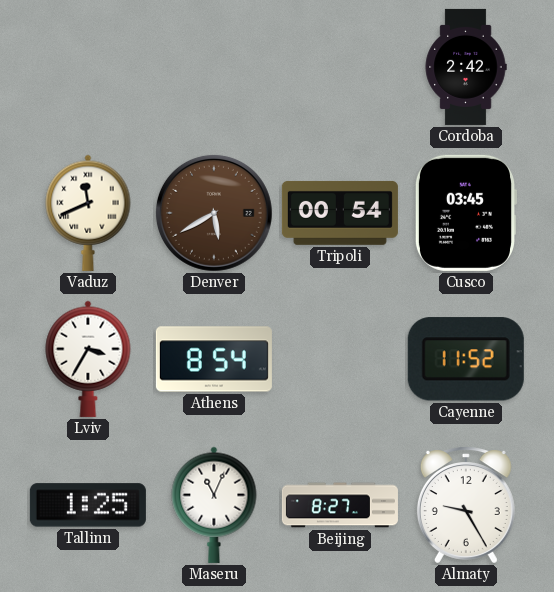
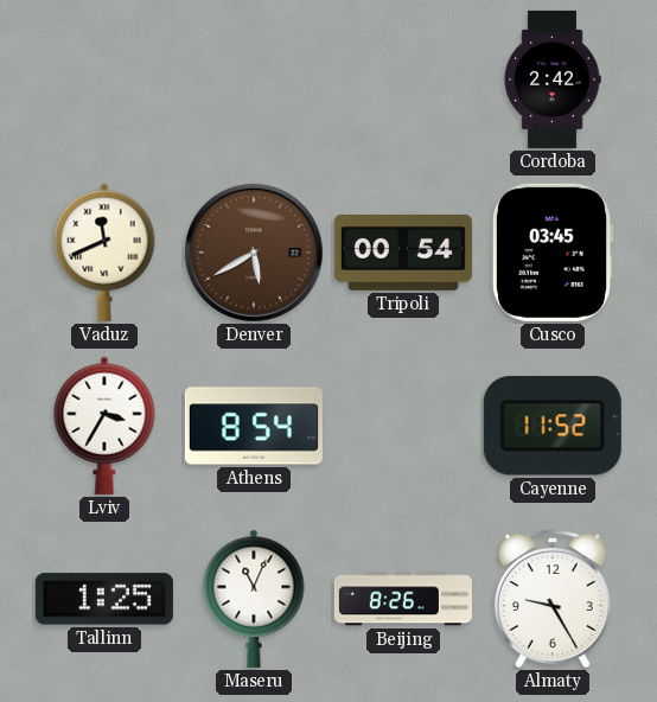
Beijing: 8:27 -> 8:26
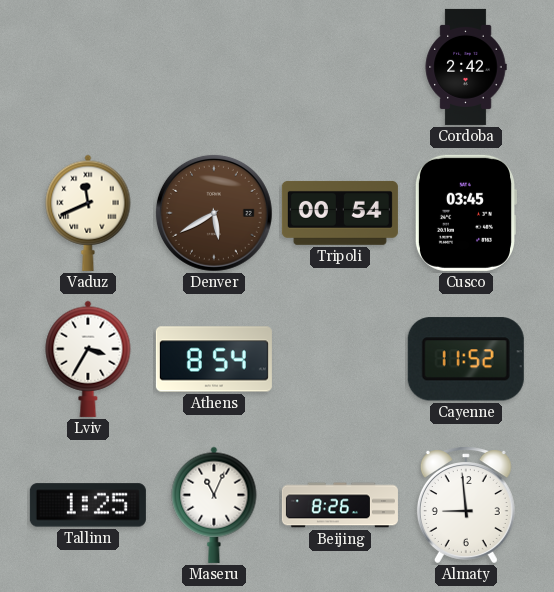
Almaty: 9:25 -> 8:59
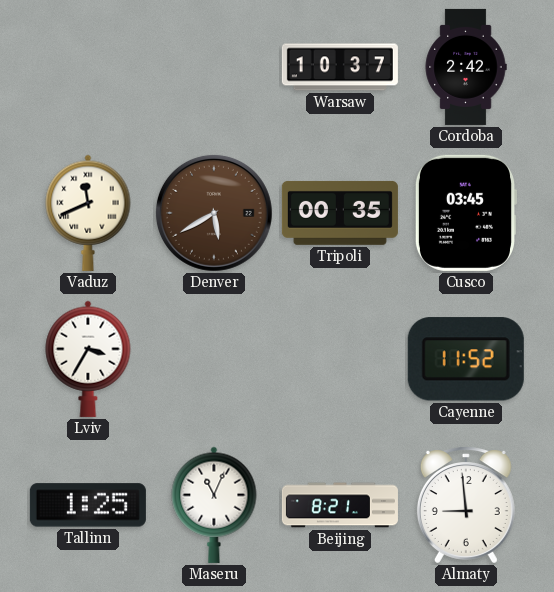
Warsaw: none -> 10:37
Tripoli: 00:54 -> 00:35
Athens: 8:54 -> none
Beijing: 8:26 -> 8:21
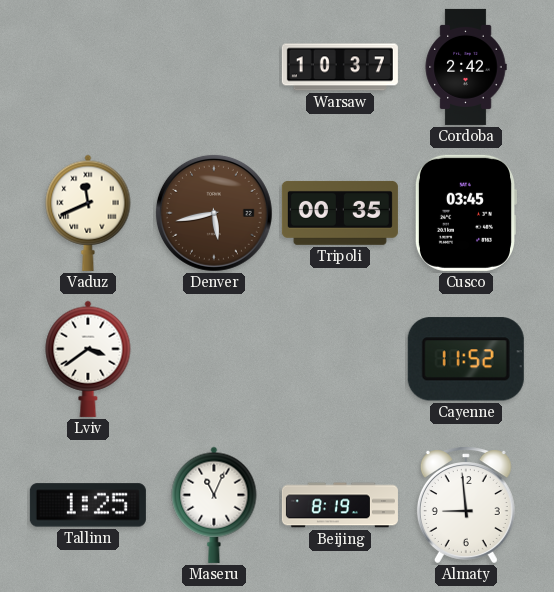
Denver: 5:40 -> 5:43
Lviv: 3:35 -> 3:39
Beijing: 8:21 -> 8:19
